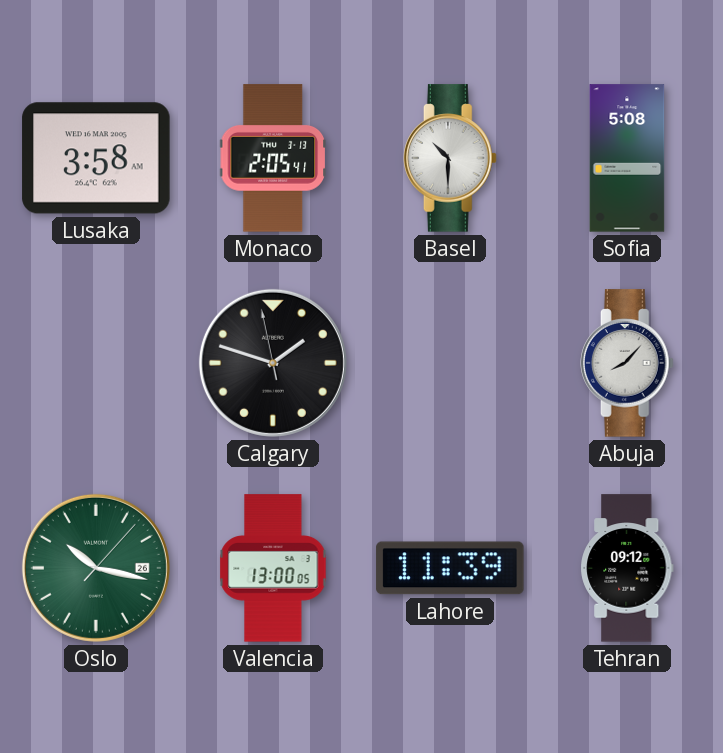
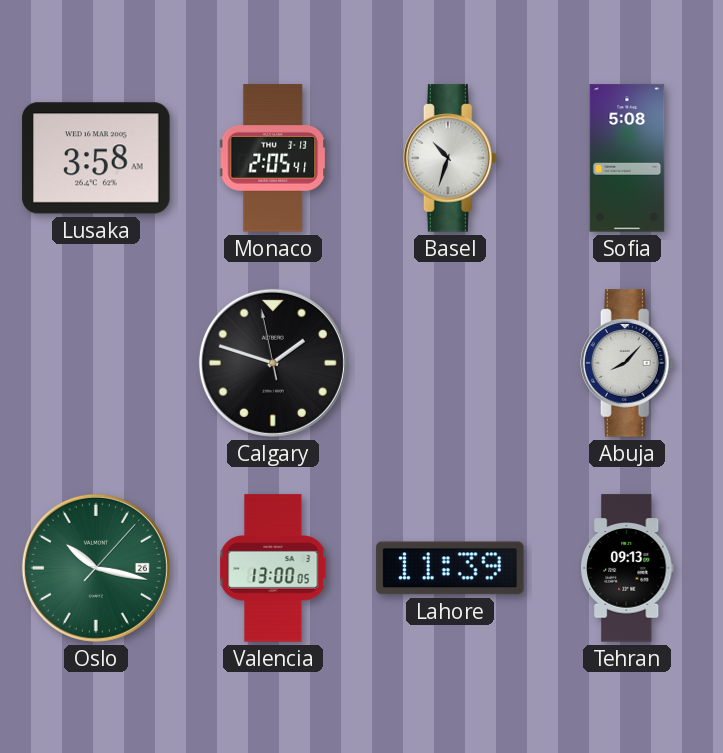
Basel: 10:30 -> 10:33
Tehran: 09:12 -> 09:13
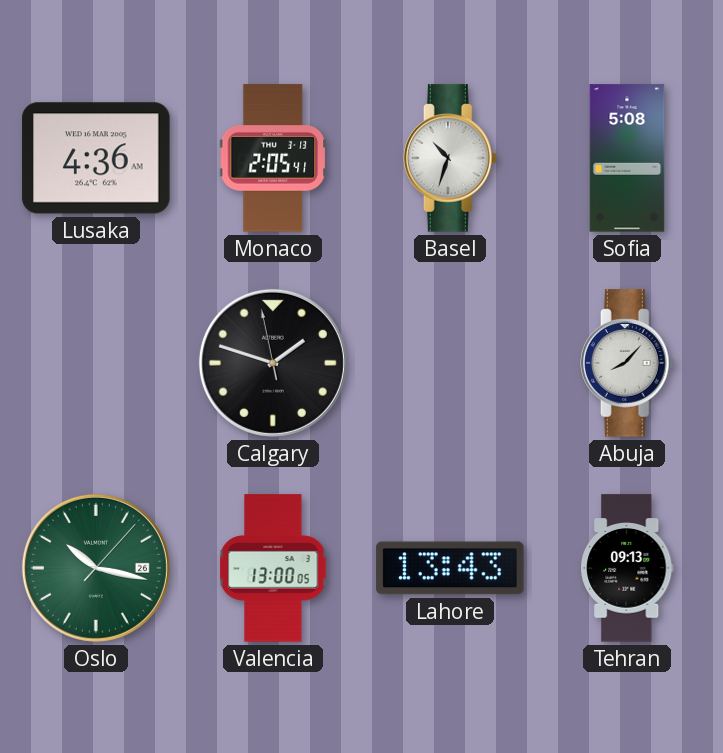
Lusaka: 3:58 -> 4:36
Lahore: 11:39 -> 13:43
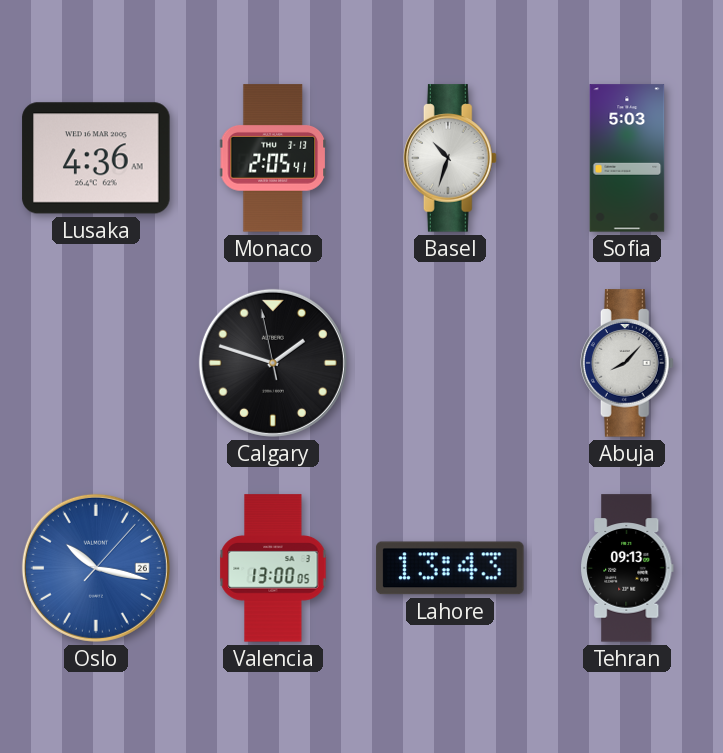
Sofia: 5:08 -> 5:03
Oslo dial: green -> blue
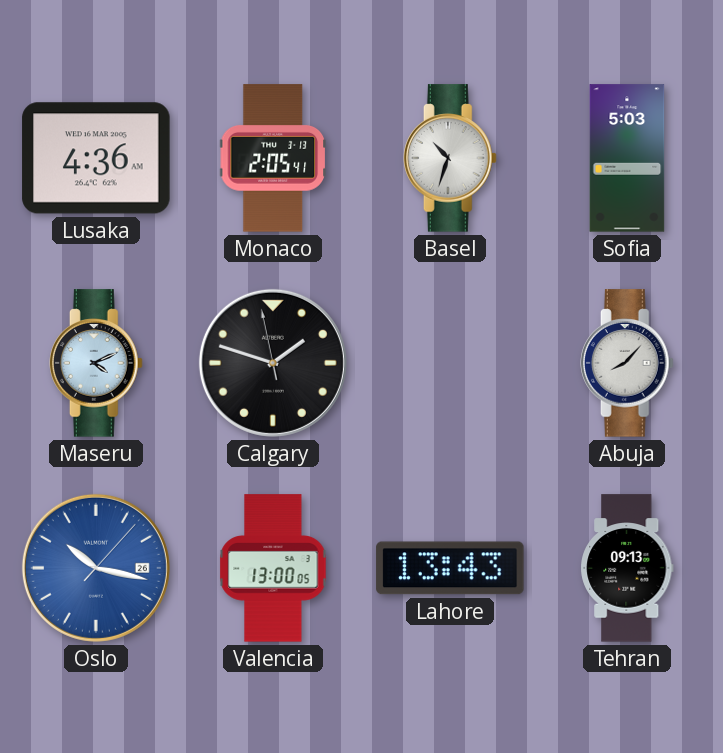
Maseru: none -> 4:11
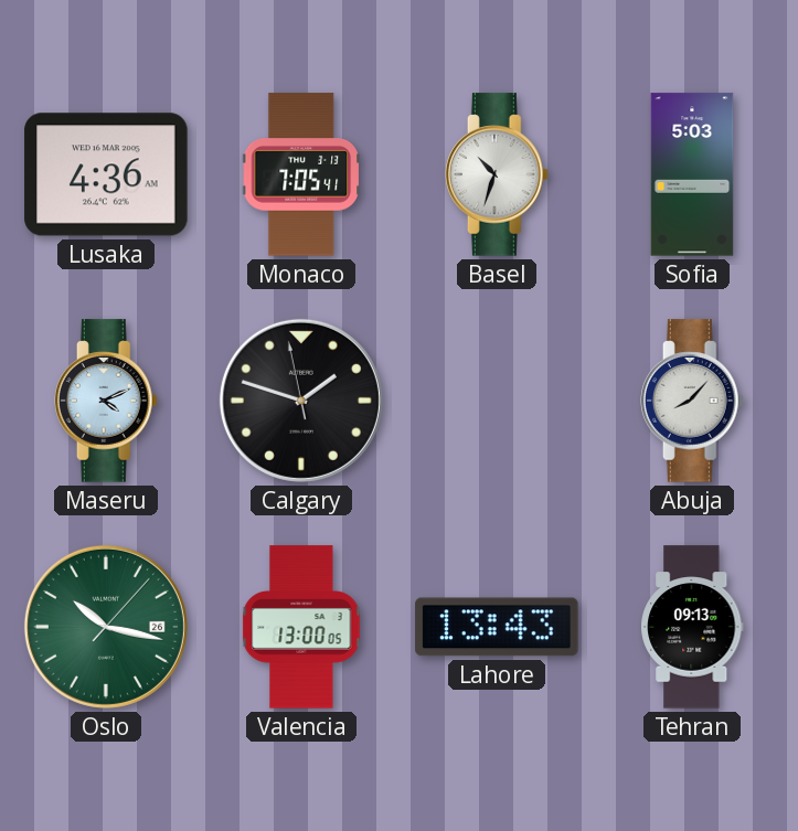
Monaco: 2:05 -> 7:05
Oslo dial: blue -> green
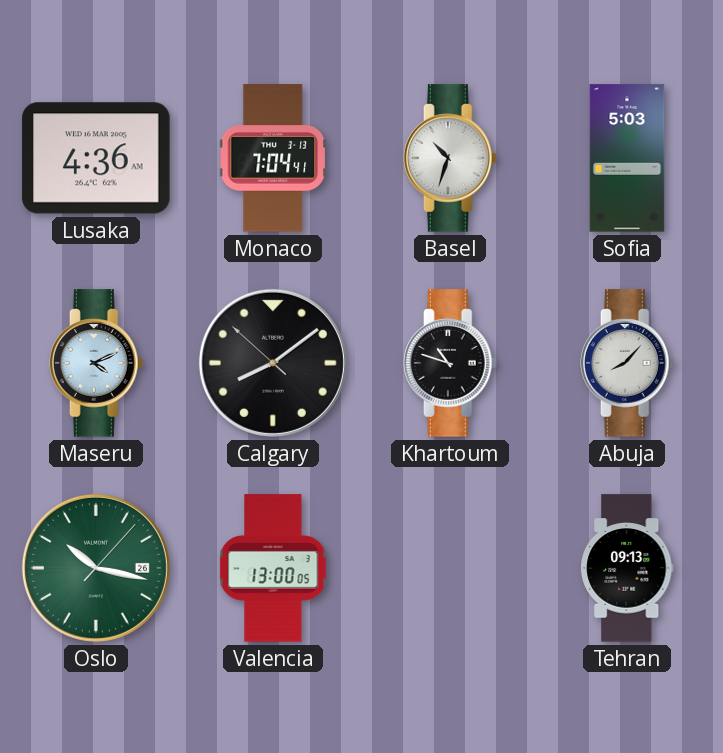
Monaco: 7:05 -> 7:04
Calgary: 1:47 -> 8:08
Khartoum: none -> 10:48
Lahore: 13:43 -> none
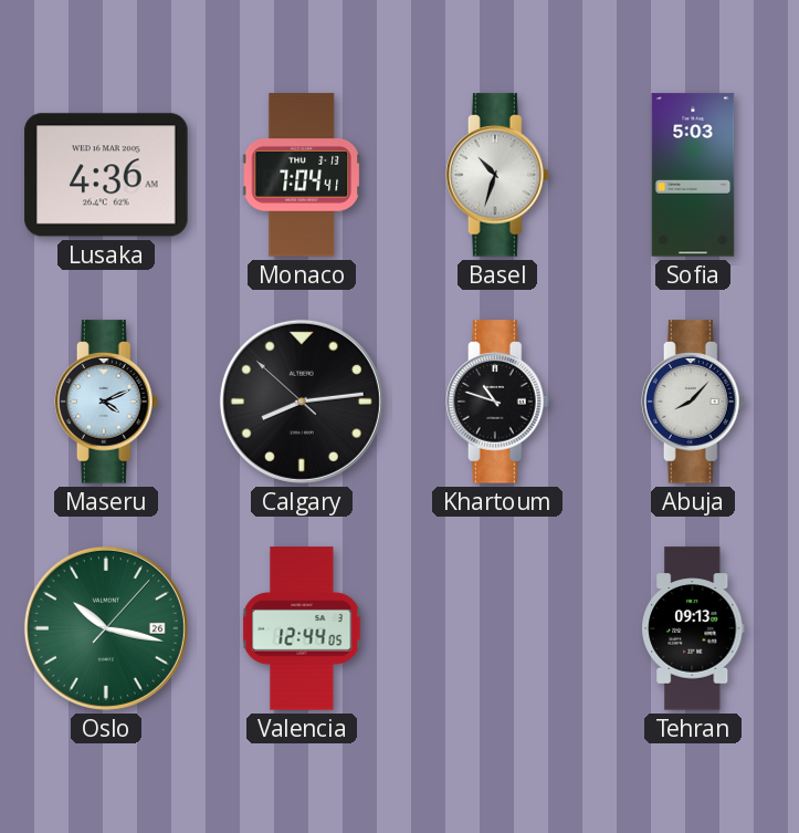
Calgary: 8:08 -> 8:13
Valencia: 13:00 -> 12:44
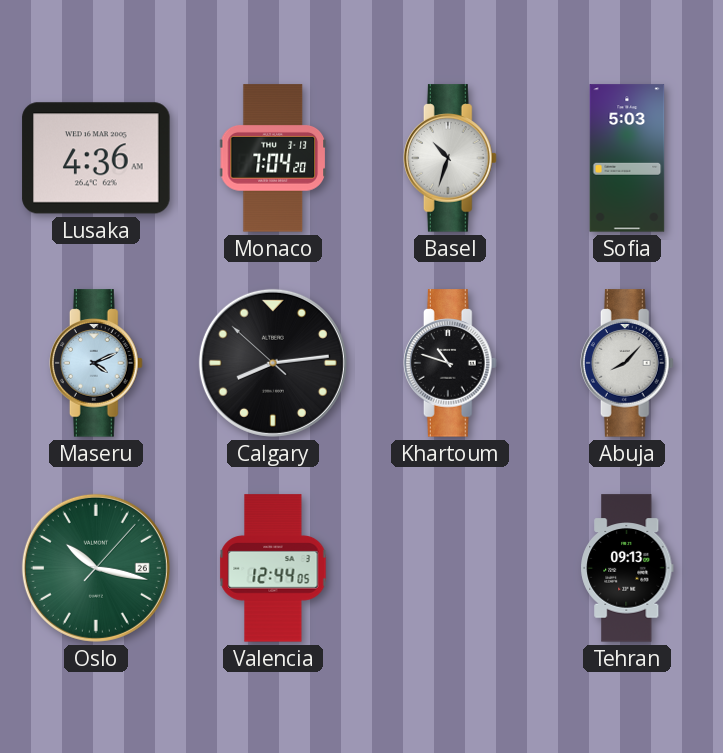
Monaco: 7:04:41 -> 7:04:20
